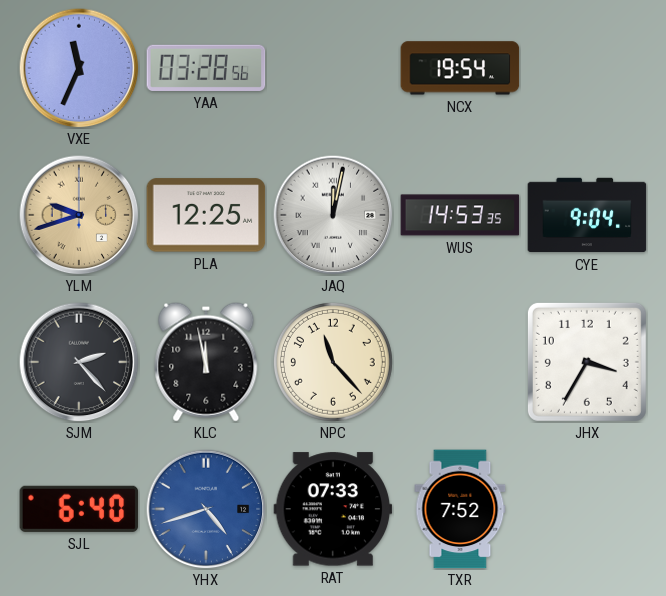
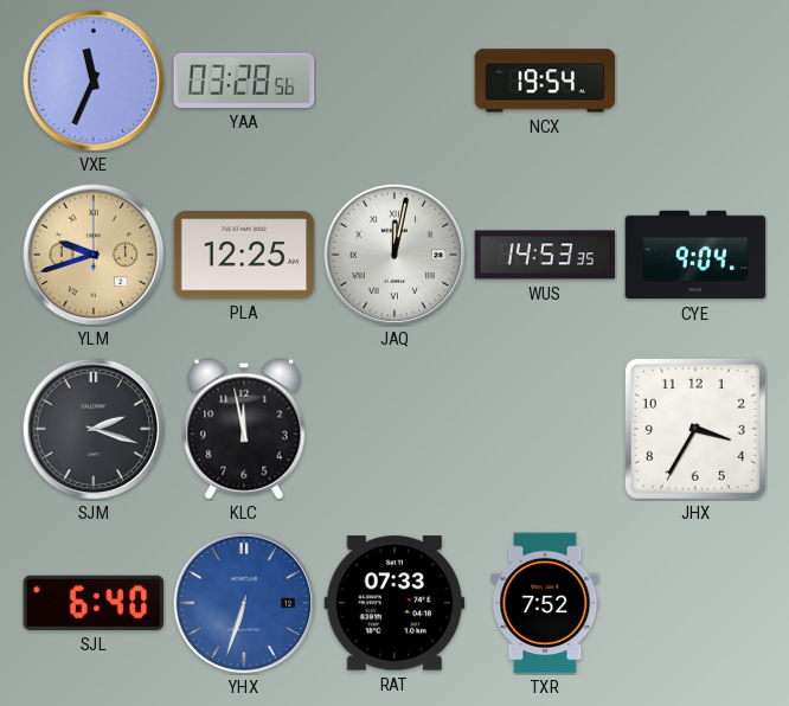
SJM: 2:23 -> 2:18
NPC: 11:23 -> none
YHX: 4:42 -> 6:33
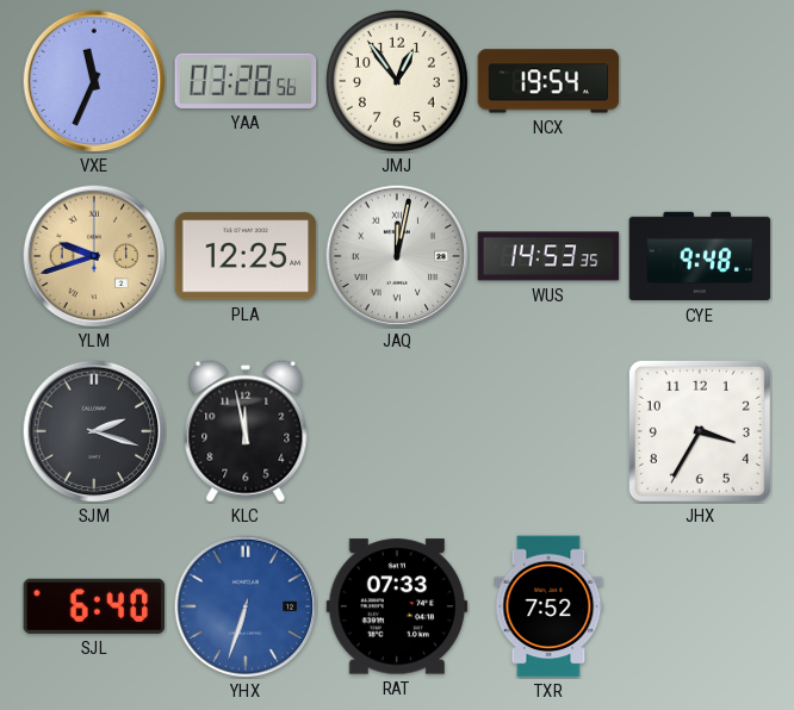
JMJ: none -> 12:54
CYE: 9:04 -> 9:48
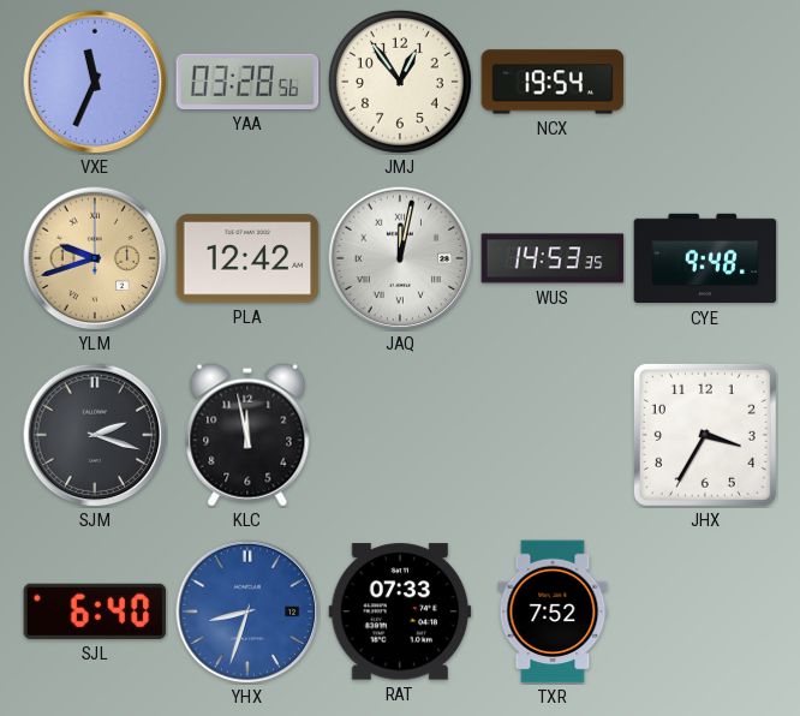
PLA: 12:25 -> 12:42
YHX: 6:33 -> 8:33
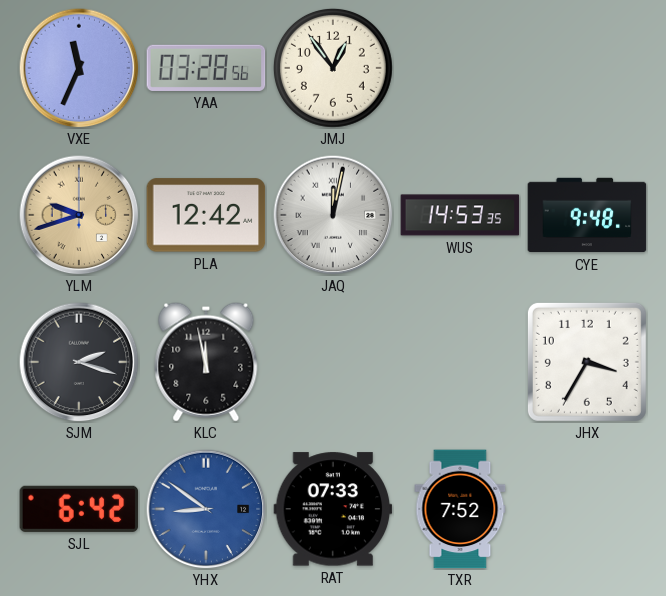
NCX: 19:54 -> none
SJL: 6:40 -> 6:42
YHX: 8:33 -> 8:51
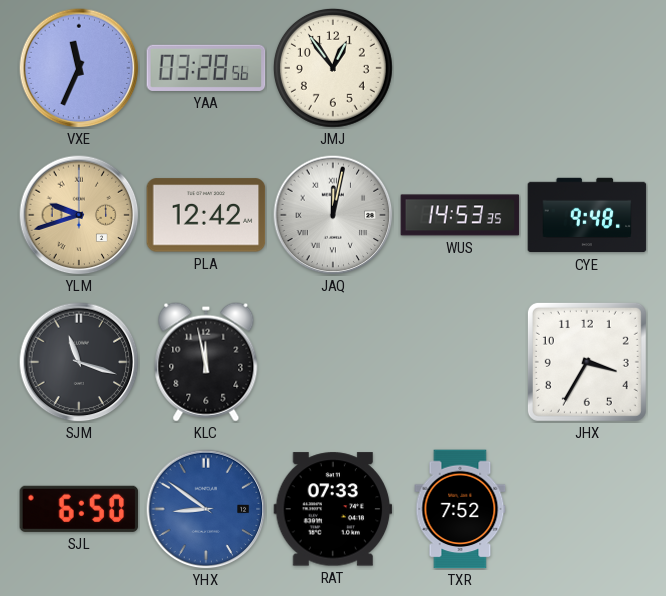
SJM: 2:18 -> 11:18
SJL: 6:42 -> 6:50
